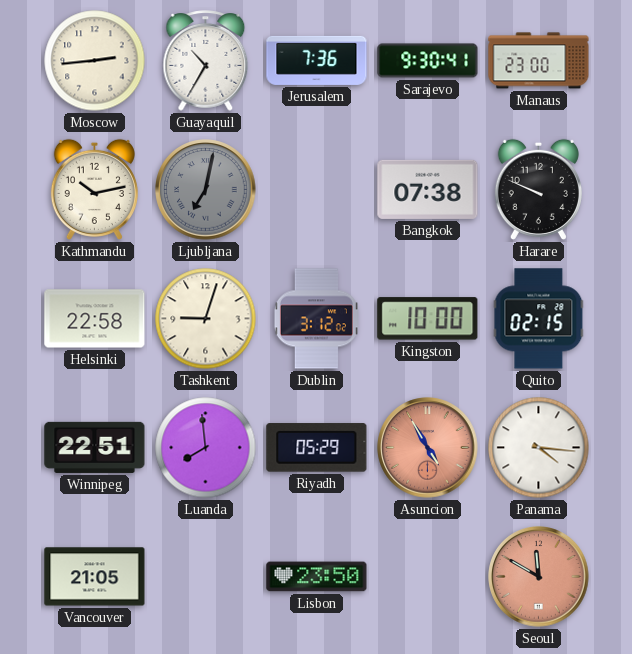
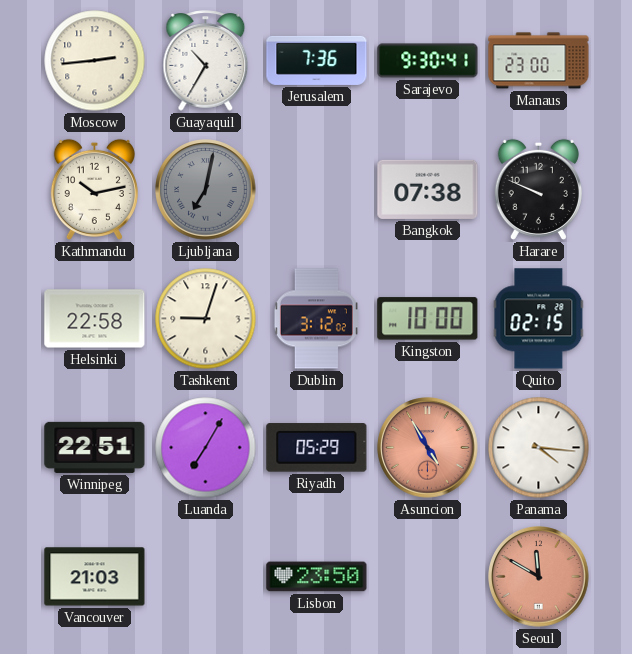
Luanda: 7:59 -> 7:05
Vancouver: 21:05 -> 21:03
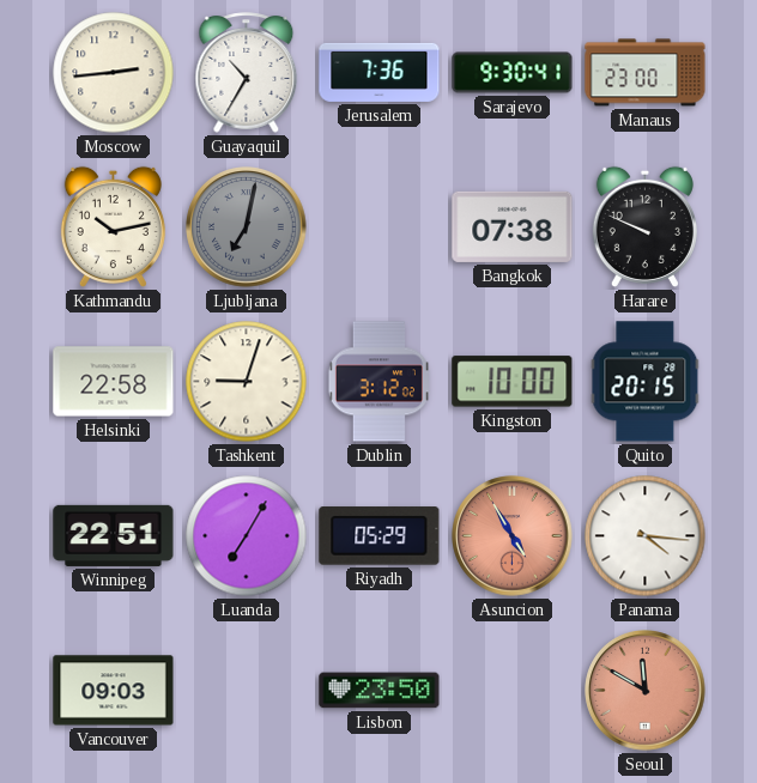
Quito: 02:15 -> 20:15
Vancouver: 21:03 -> 09:03
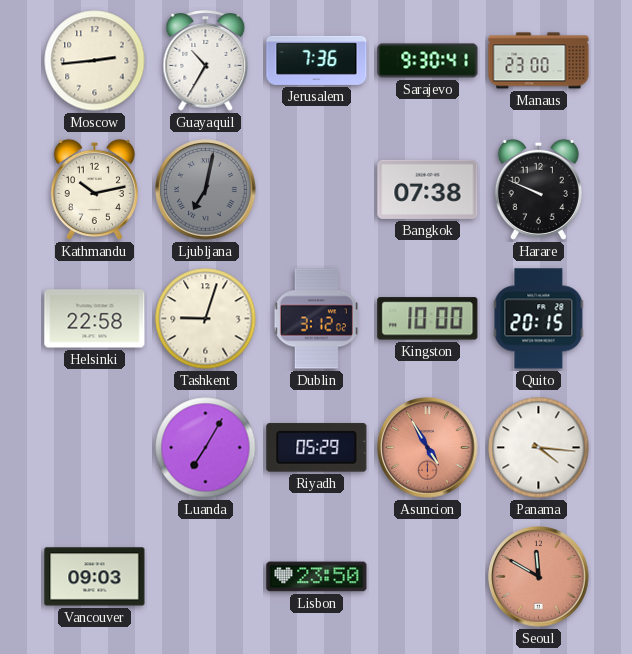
Winnipeg: 22:51 -> none
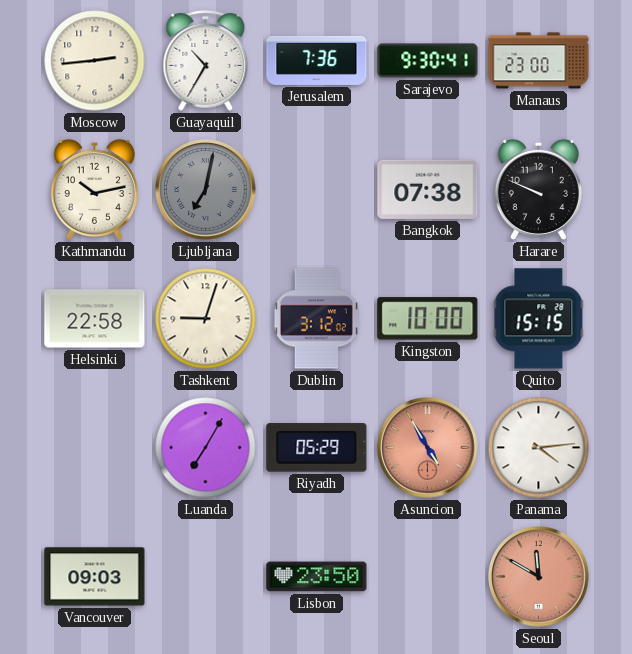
Quito: 20:15 -> 15:15
Panama: 4:16 -> 4:14
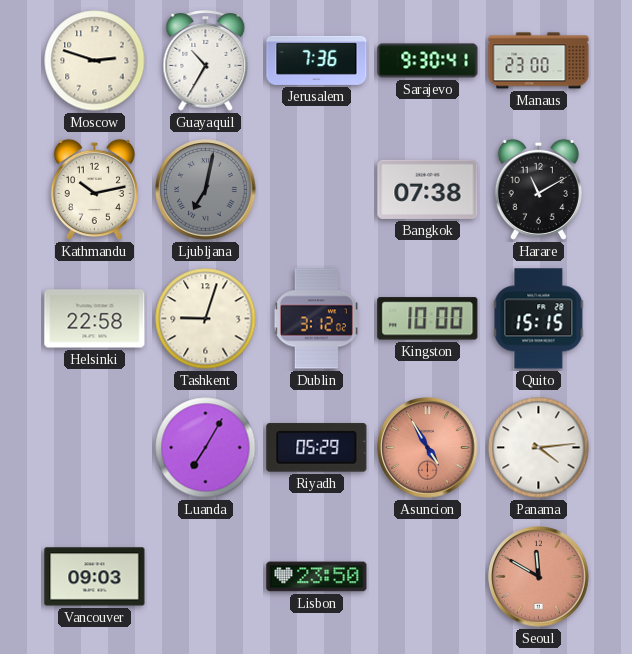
Moscow: 2:44 -> 2:48
Harare: 9:49 -> 11:10
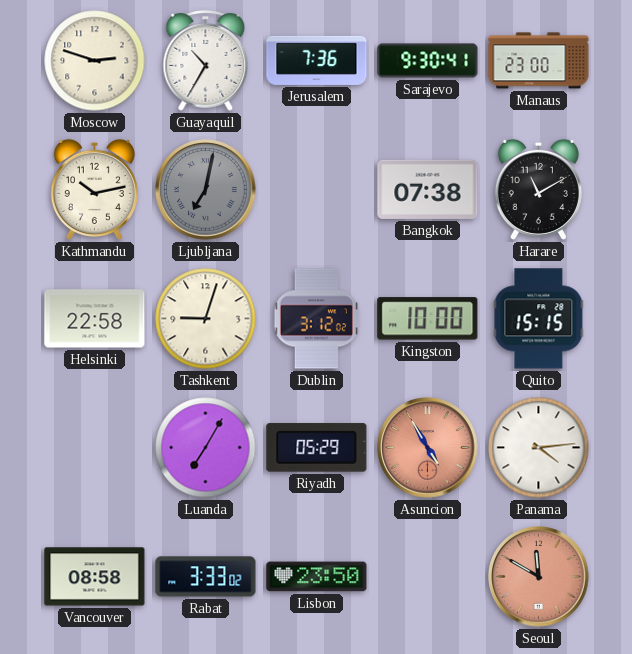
Vancouver: 09:03 -> 08:58
Rabat: none -> 3:33
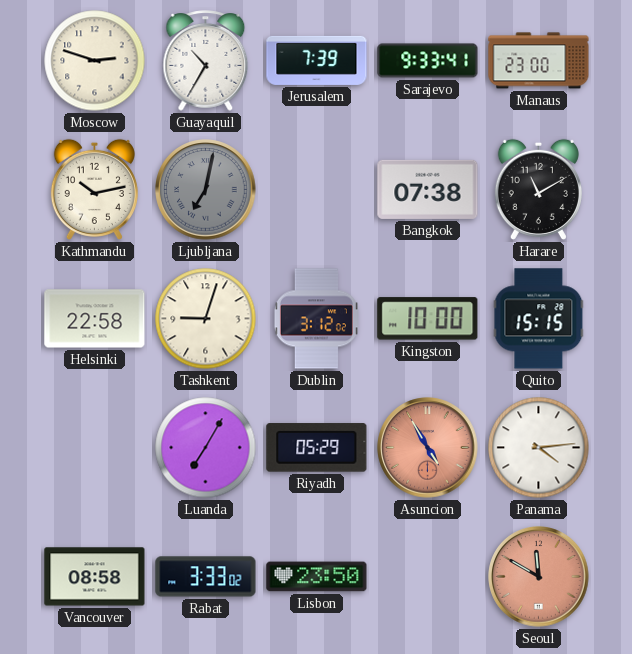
Jerusalem: 7:36 -> 7:39
Sarajevo: 9:30 -> 9:33
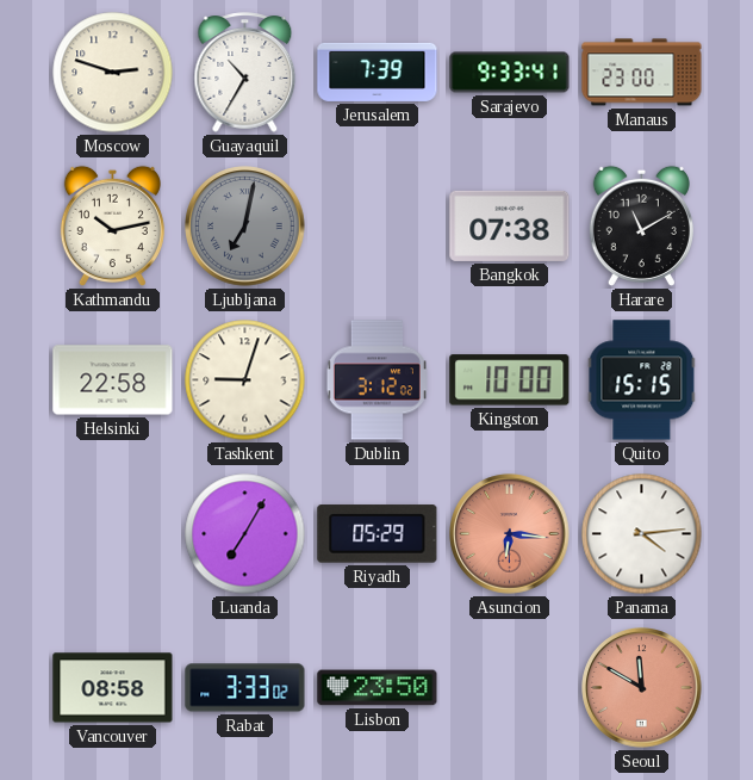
Asuncion: 4:55 -> 6:16
